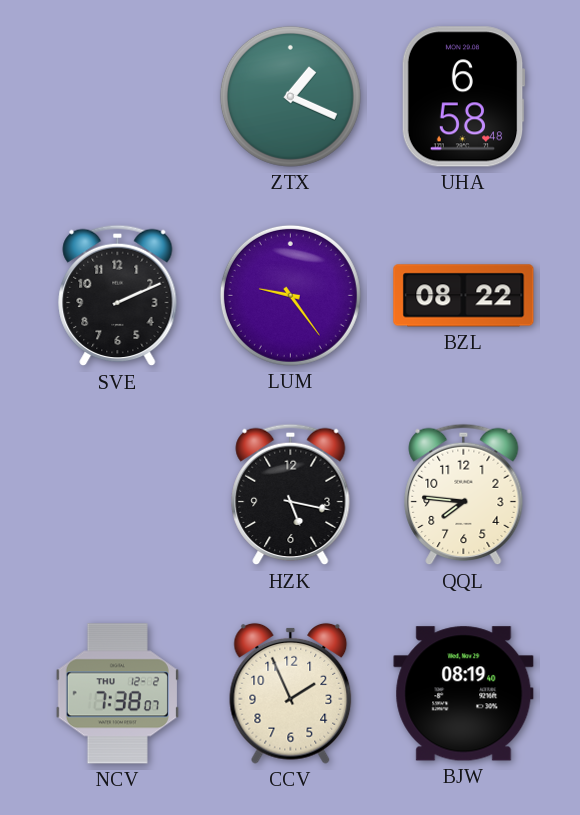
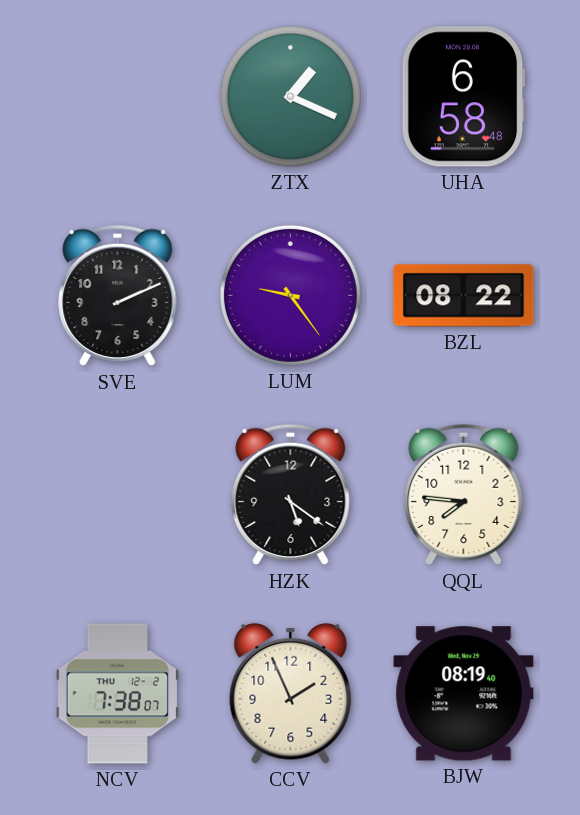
HZK: 5:17 -> 5:21
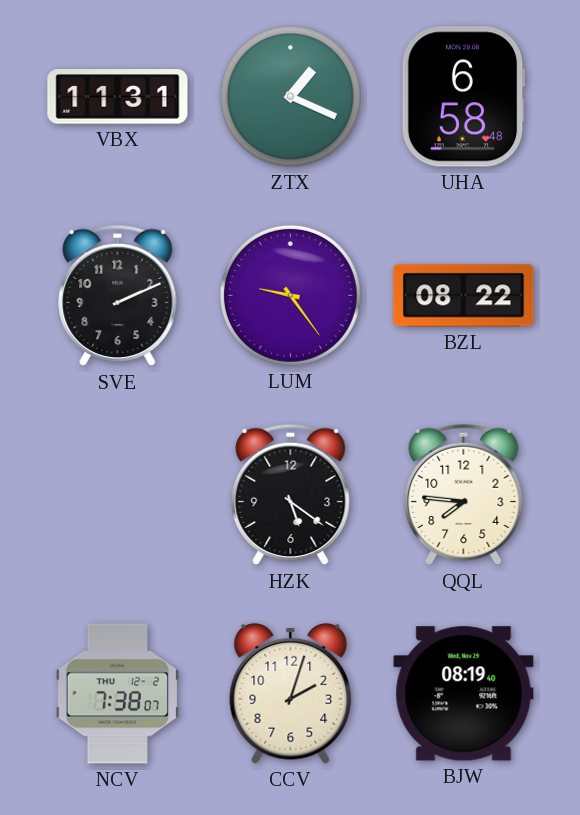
VBX: none -> 11:31
CCV: 1:56 -> 2:03
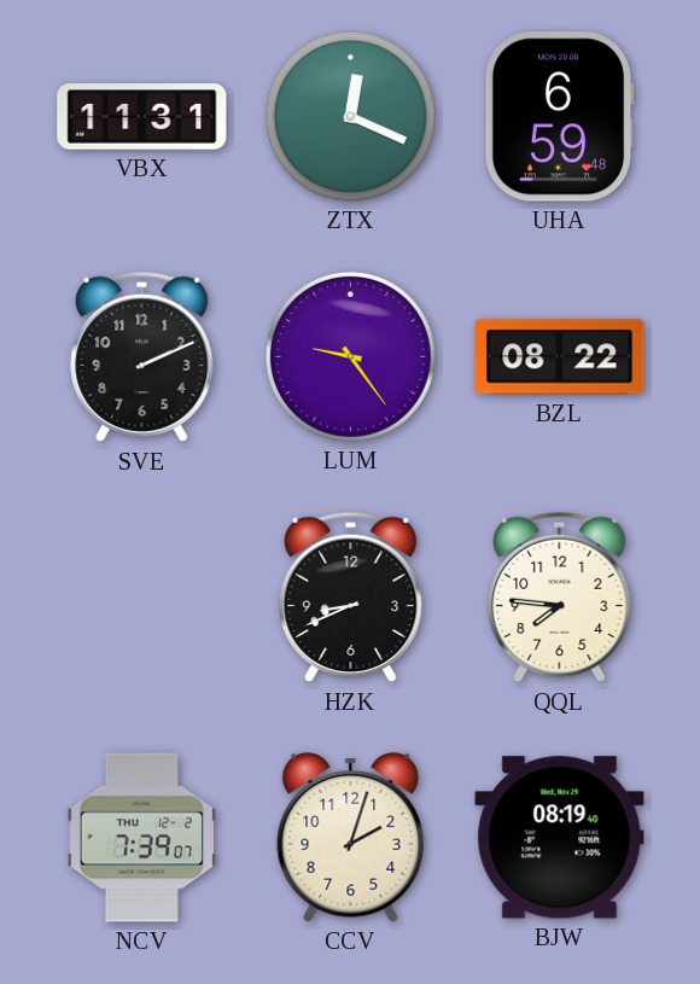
ZTX: 1:19 -> 12:19
UHA: 6:58 -> 6:59
HZK: 5:21 -> 8:41
NCV: 7:38 -> 7:39
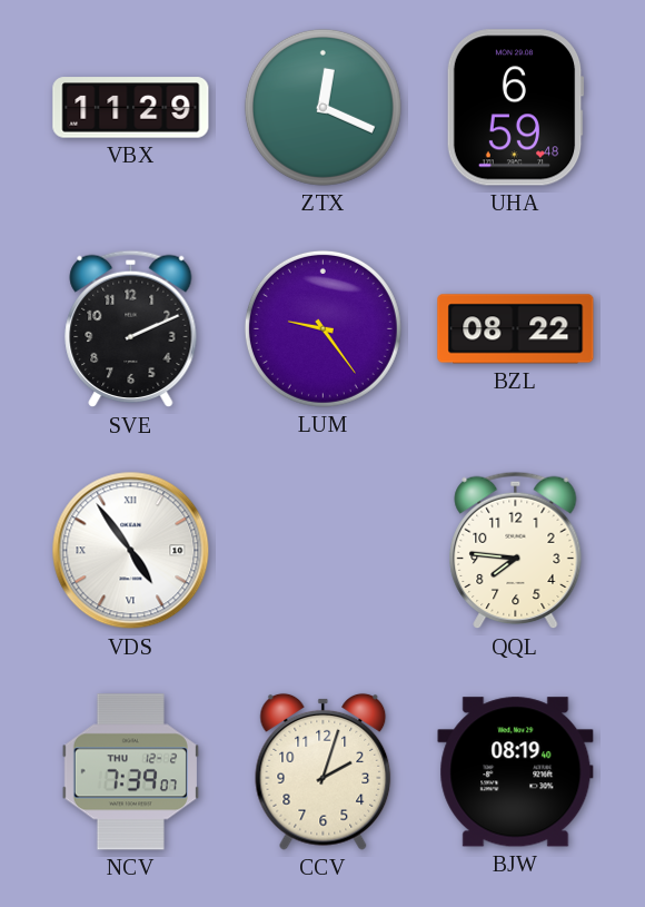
VBX: 11:31 -> 11:29
VDS: none -> 4:54
HZK: 8:41 -> none
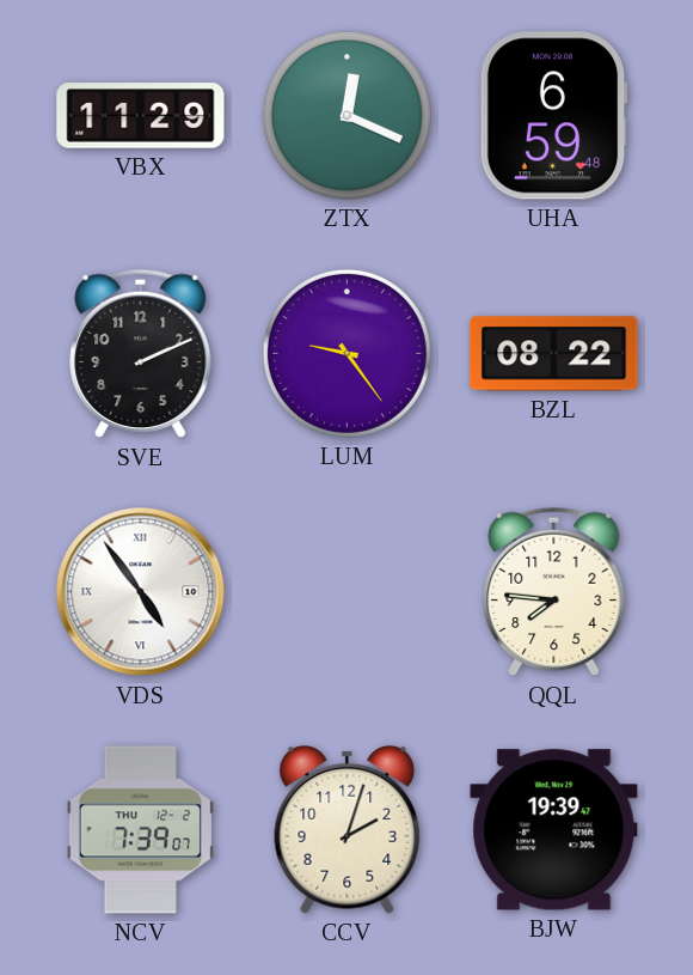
BJW: 08:19 -> 19:39
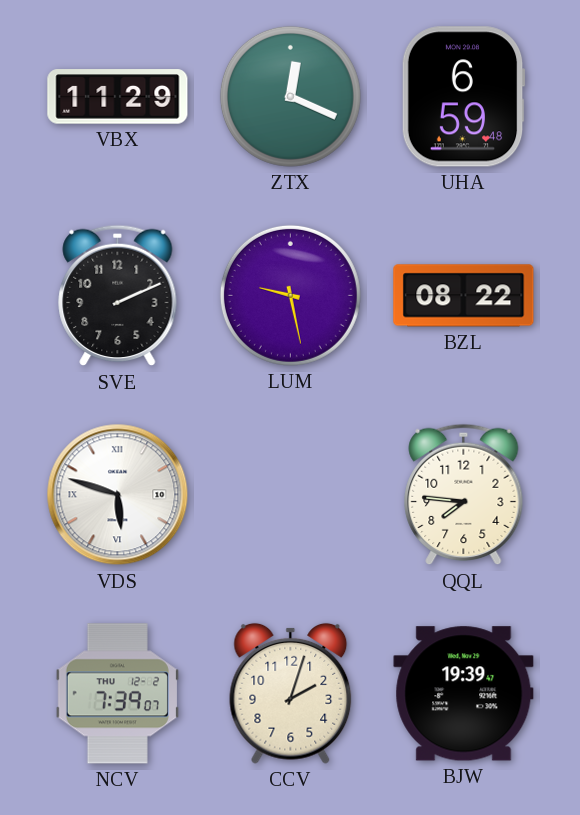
LUM: 9:24 -> 9:28
VDS: 4:54 -> 5:48
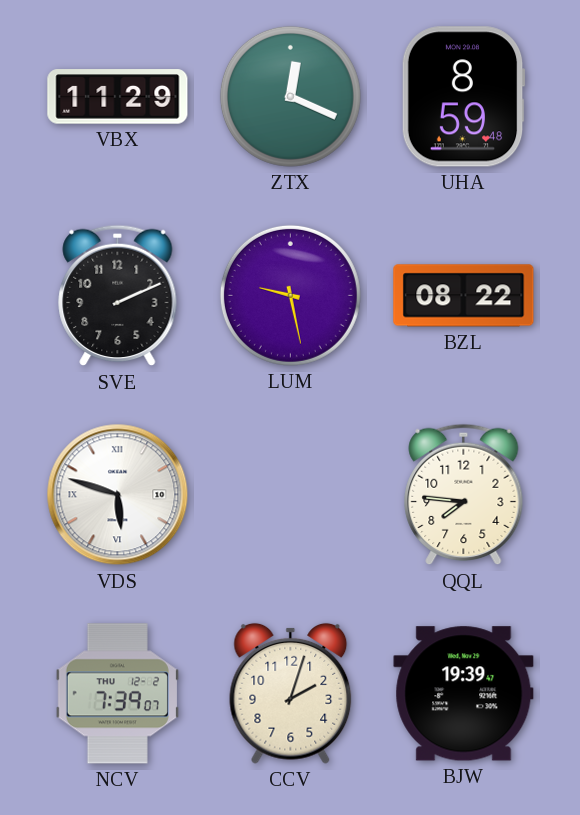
UHA: 6:59 -> 8:59
